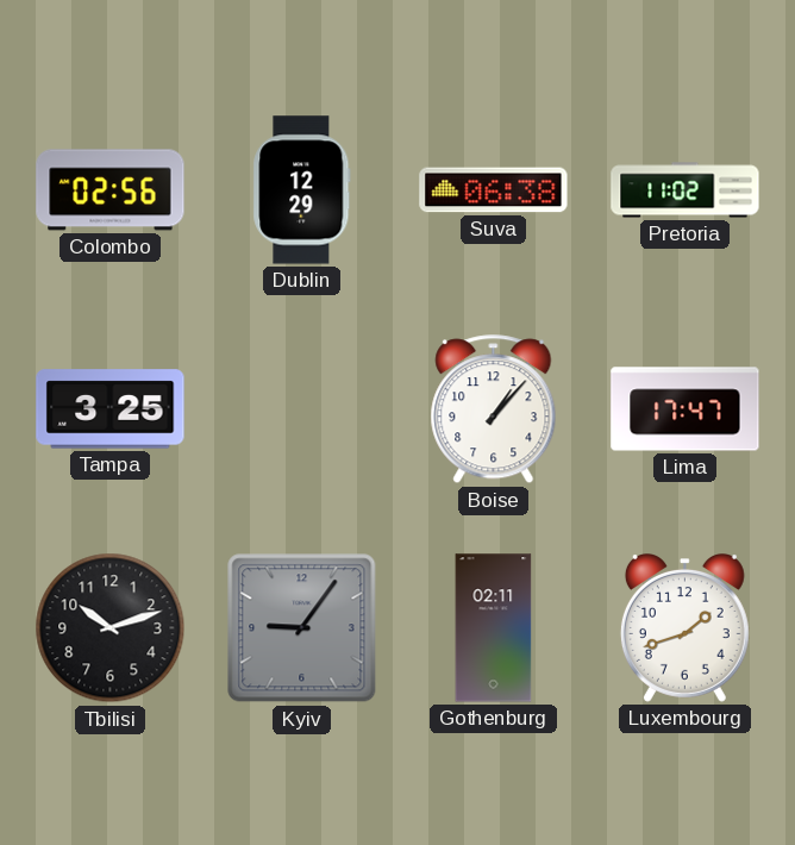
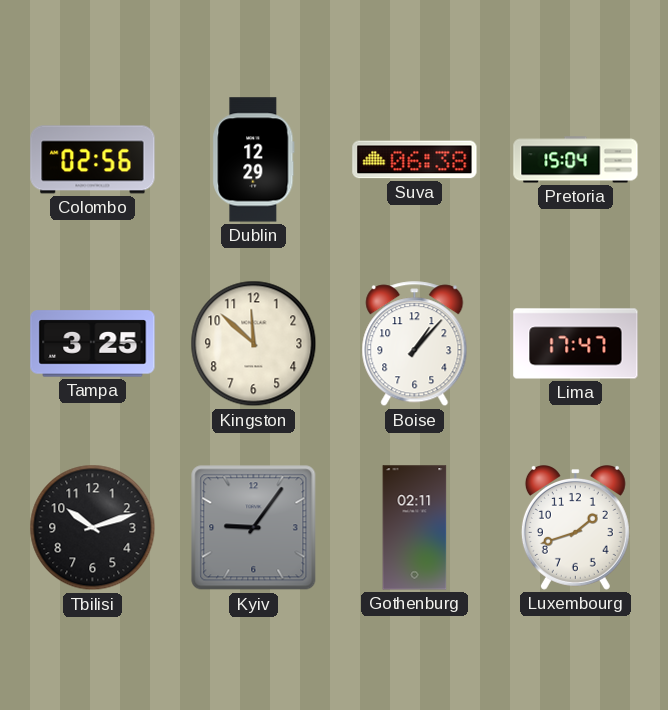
Pretoria: 11:02 -> 15:04
Kingston: none -> 11:52
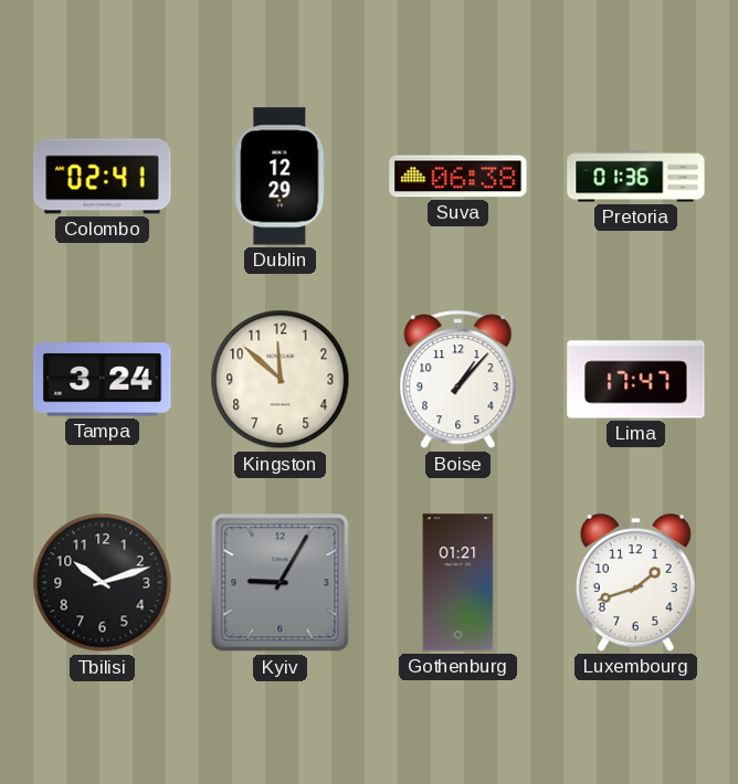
Colombo: 02:56 -> 02:41
Pretoria: 15:04 -> 01:36
Tampa: 3:25 -> 3:24
Kyiv: 9:06 -> 9:05
Gothenburg: 02:11 -> 01:21
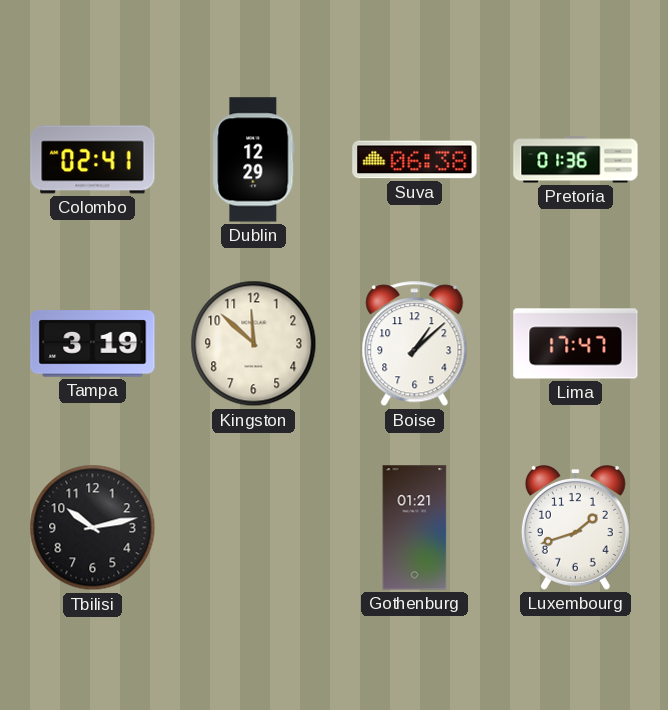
Tampa: 3:24 -> 3:19
Boise: 1:07 -> 1:08
Tbilisi: 10:12 -> 10:13
Kyiv: 9:05 -> none
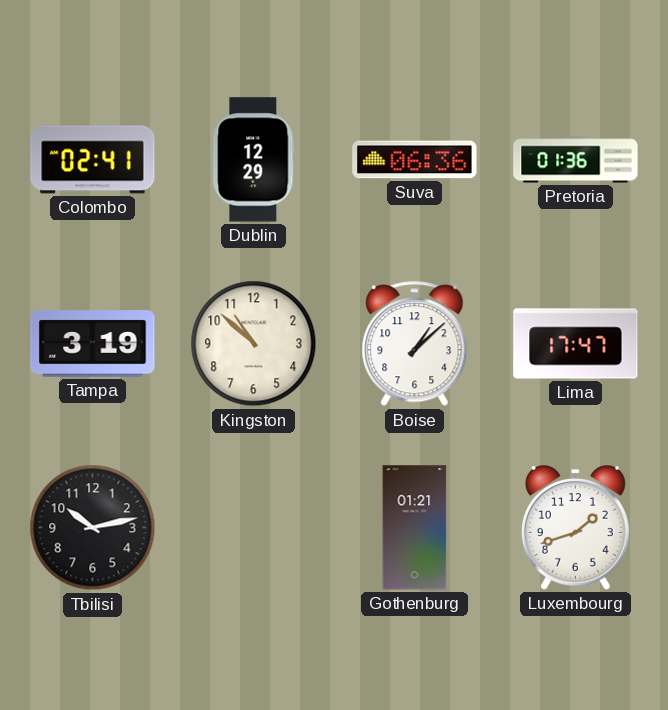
Suva: 06:38 -> 06:36
Kingston: 11:52 -> 10:52
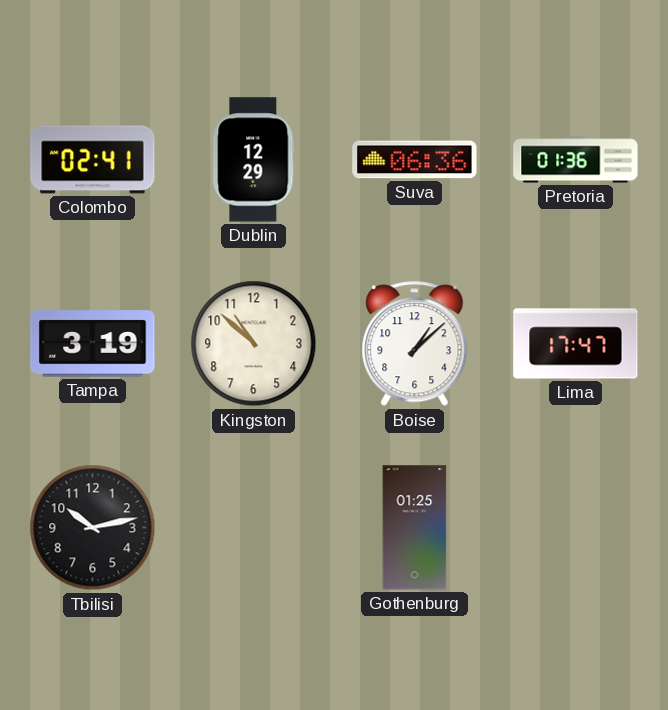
Gothenburg: 01:21 -> 01:25
Luxembourg: 1:42 -> none
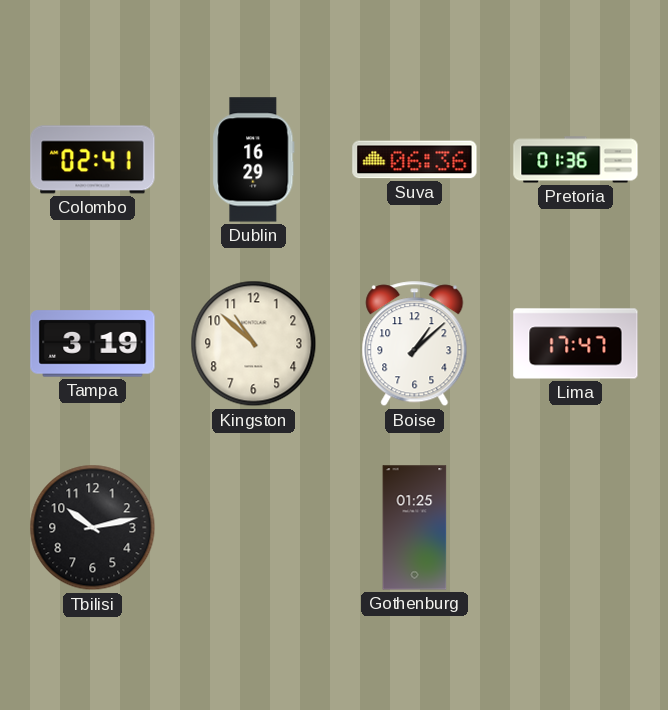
Dublin: 12:29 -> 16:29
